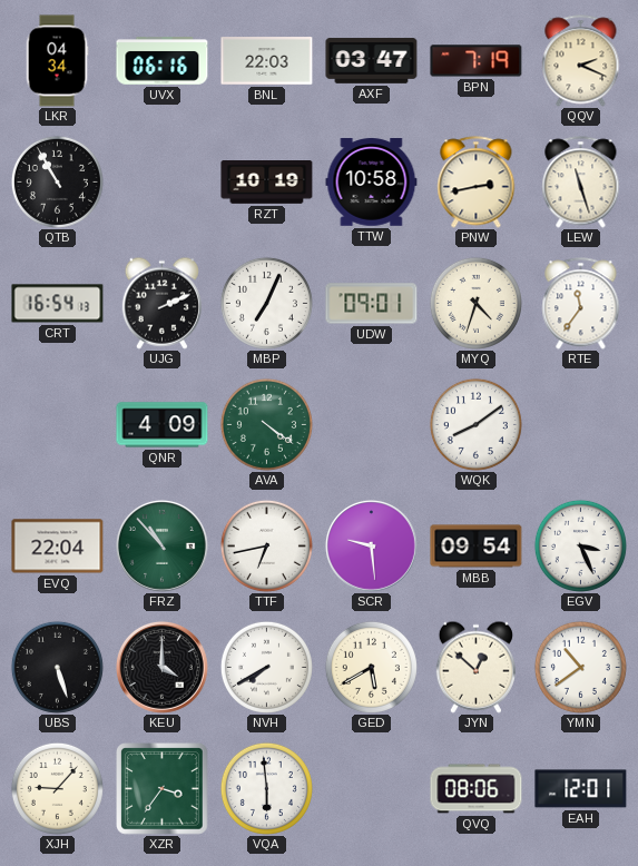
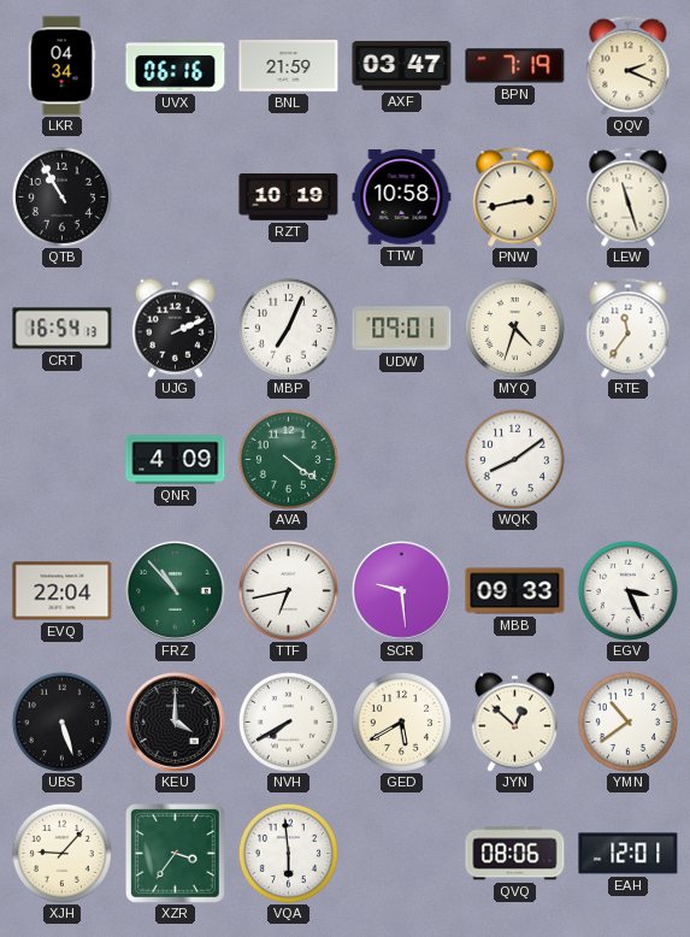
BNL: 22:03 -> 21:59
MBB: 09:54 -> 09:33
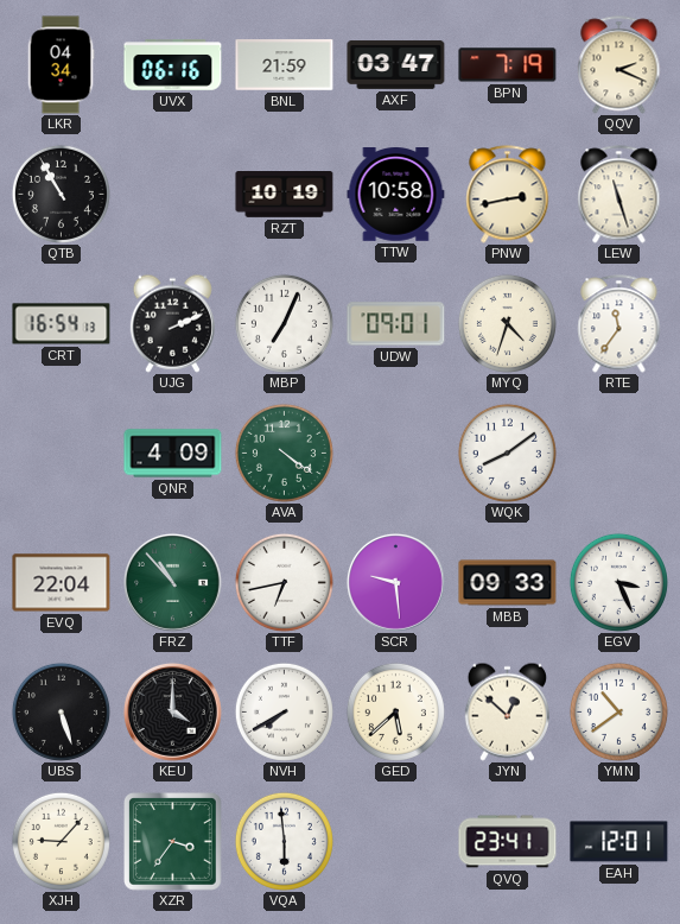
GED: 5:40 -> 5:38
QVQ: 08:06 -> 23:41
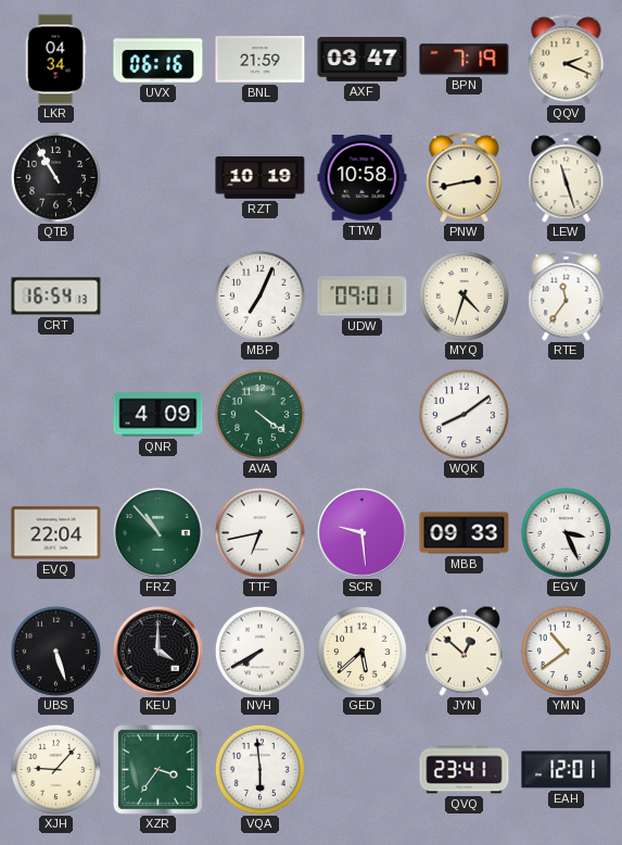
UJG: 2:11 -> none
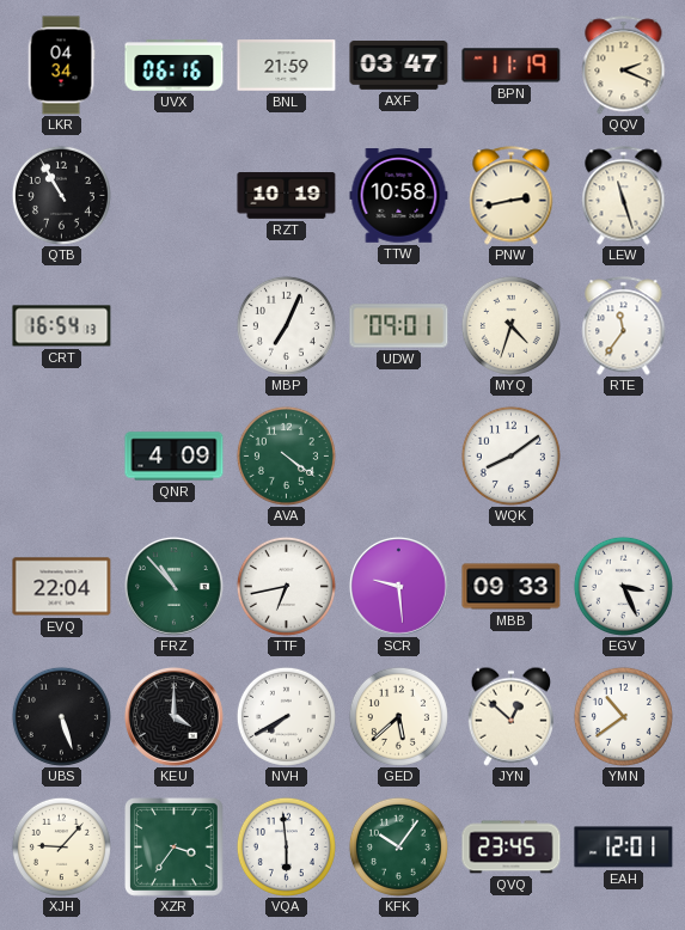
BPN: 7:19 -> 11:19
KFK: none -> 10:06
QVQ: 23:41 -> 23:45
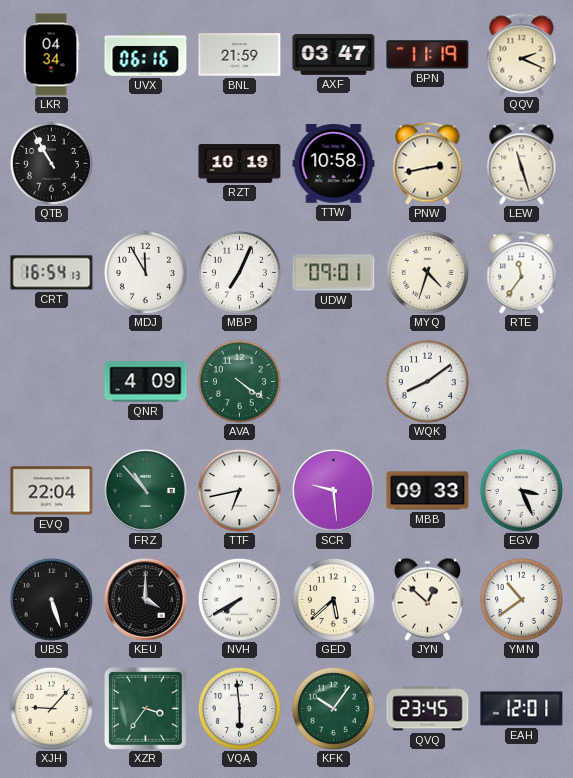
MDJ: none -> 11:55
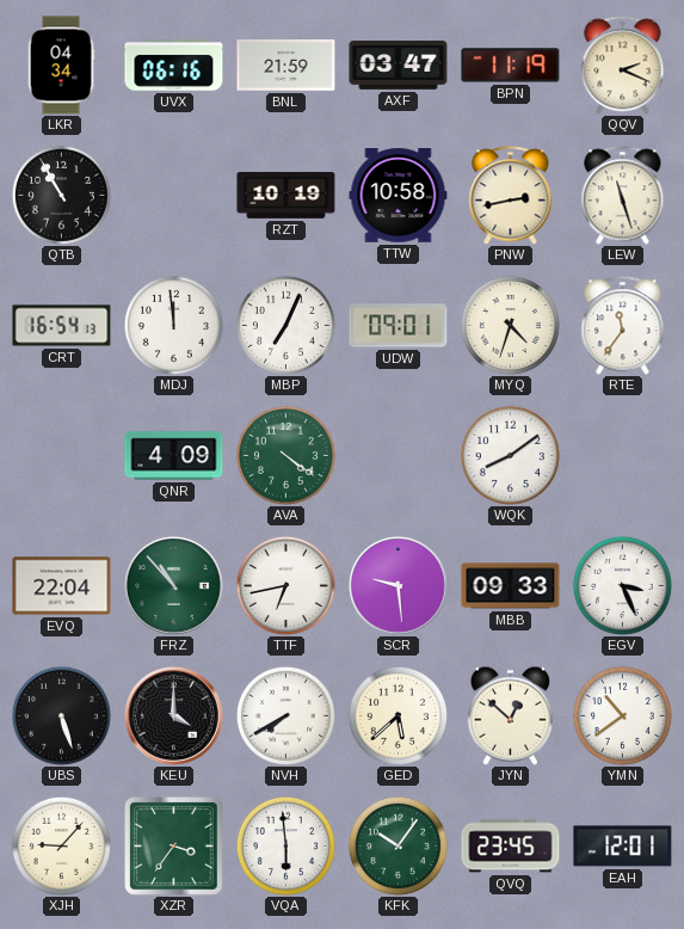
MDJ: 11:55 -> 11:59
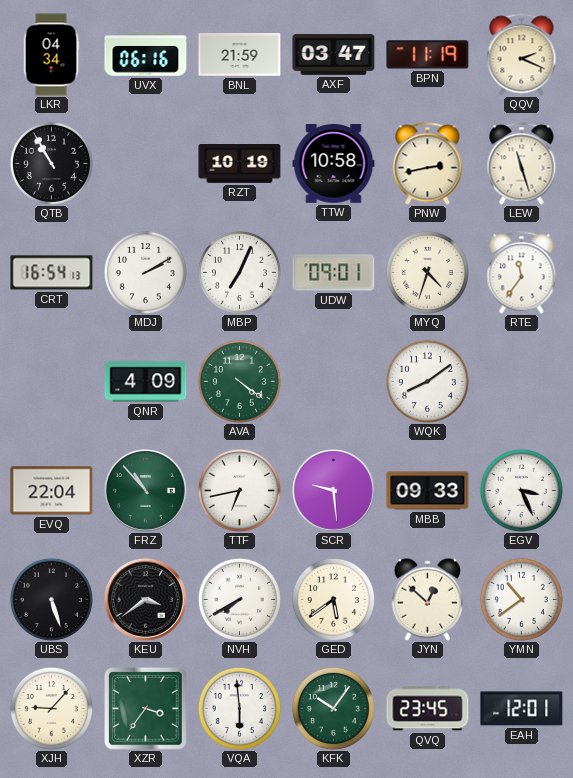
MDJ: 11:59 -> 2:10
KEU: 4:00 -> 3:39
GED: 5:38 -> 5:39
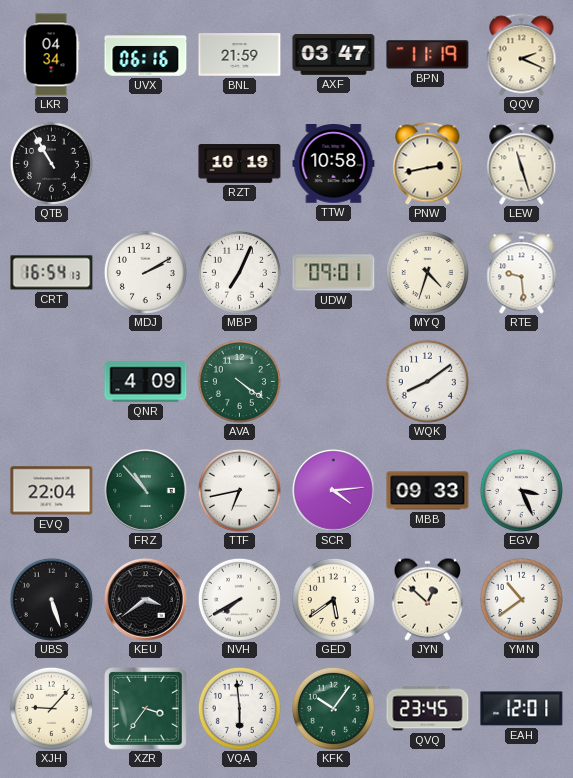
RTE: 11:36 -> 9:29
SCR: 9:29 -> 4:14
